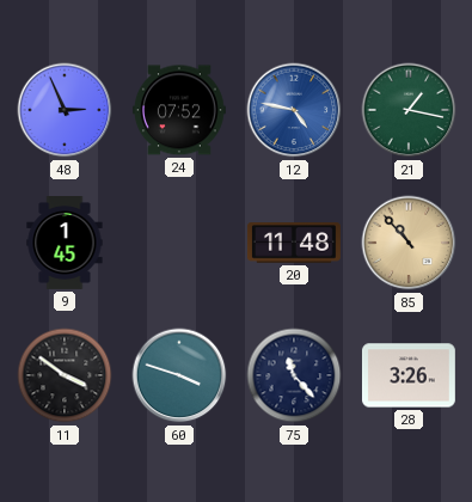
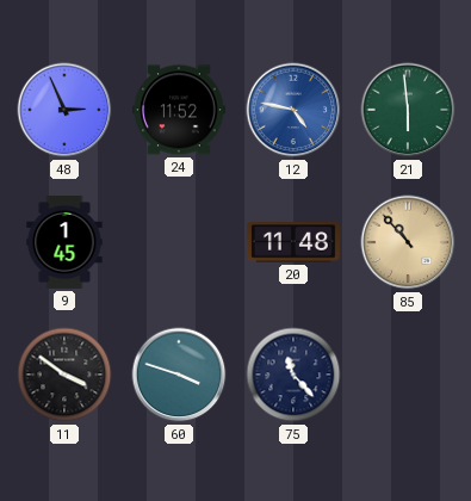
24: 07:52 -> 11:52
21: 1:17 -> 5:59
28: 3:26 -> none
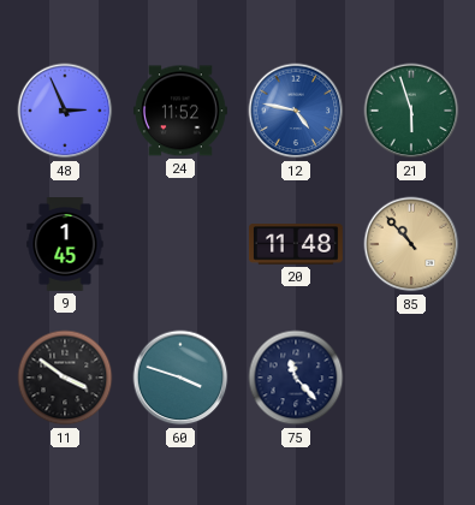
21: 5:59 -> 5:57
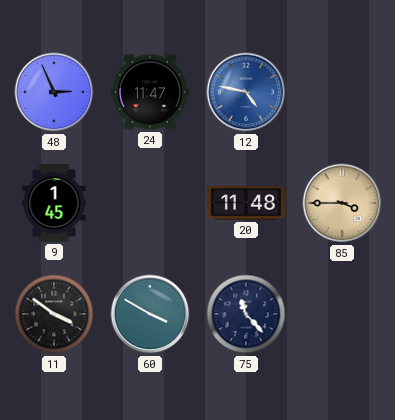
24: 11:52 -> 11:47
21: 5:57 -> none
85: 10:53 -> 3:45
60: 3:48 -> 3:50
